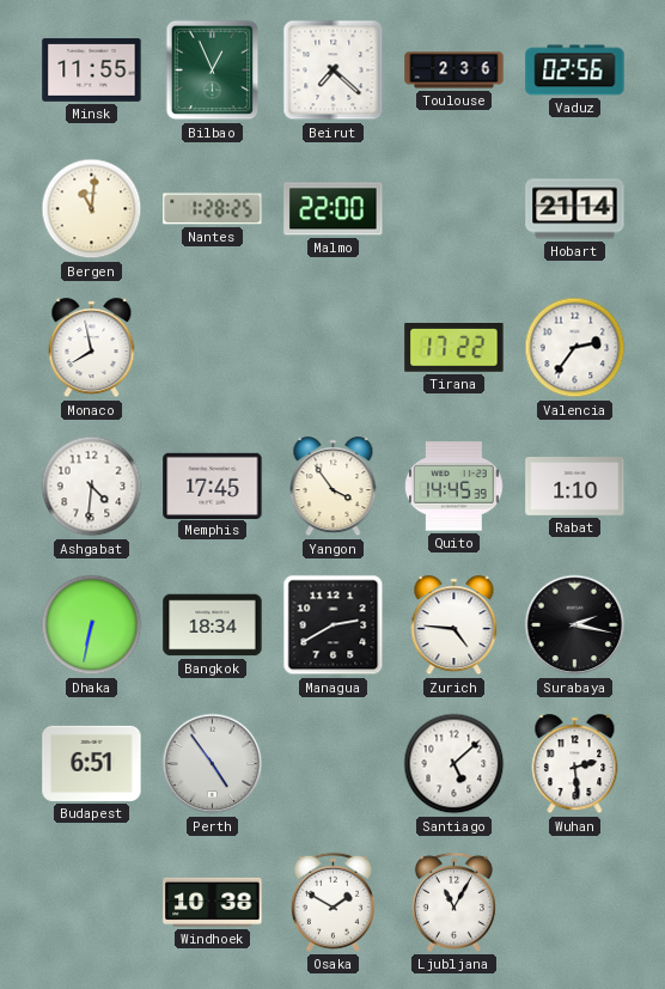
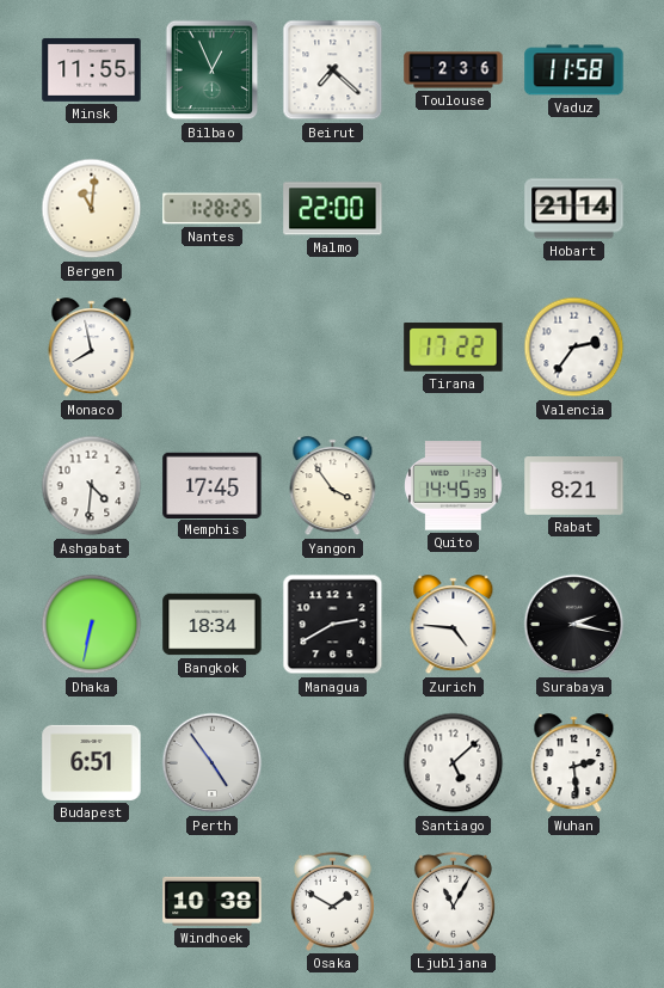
Vaduz: 02:56 -> 11:58
Rabat: 1:10 -> 8:21
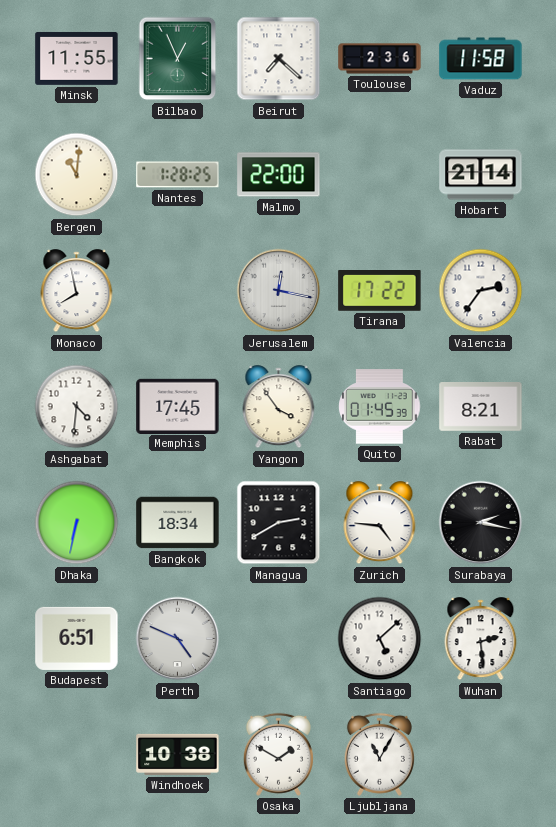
Jerusalem: none -> 12:17
Quito: 14:45 -> 01:45
Perth: 4:54 -> 4:49
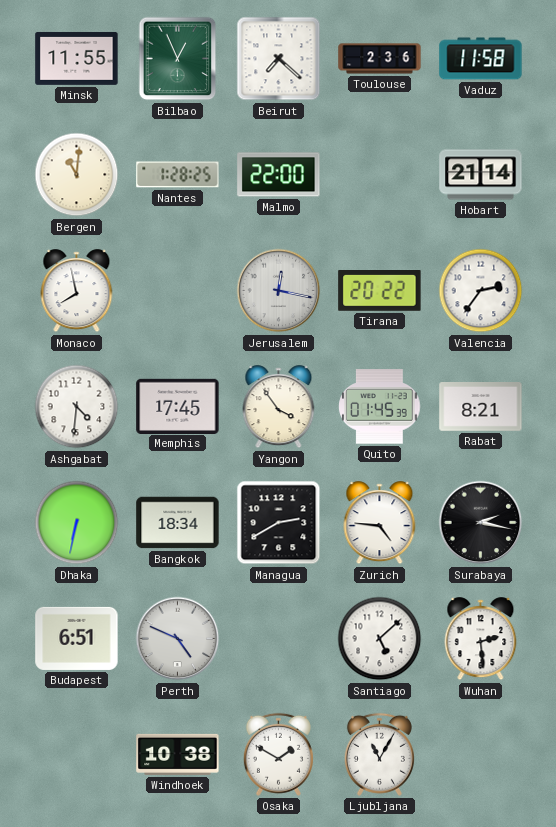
Tirana: 17:22 -> 20:22
